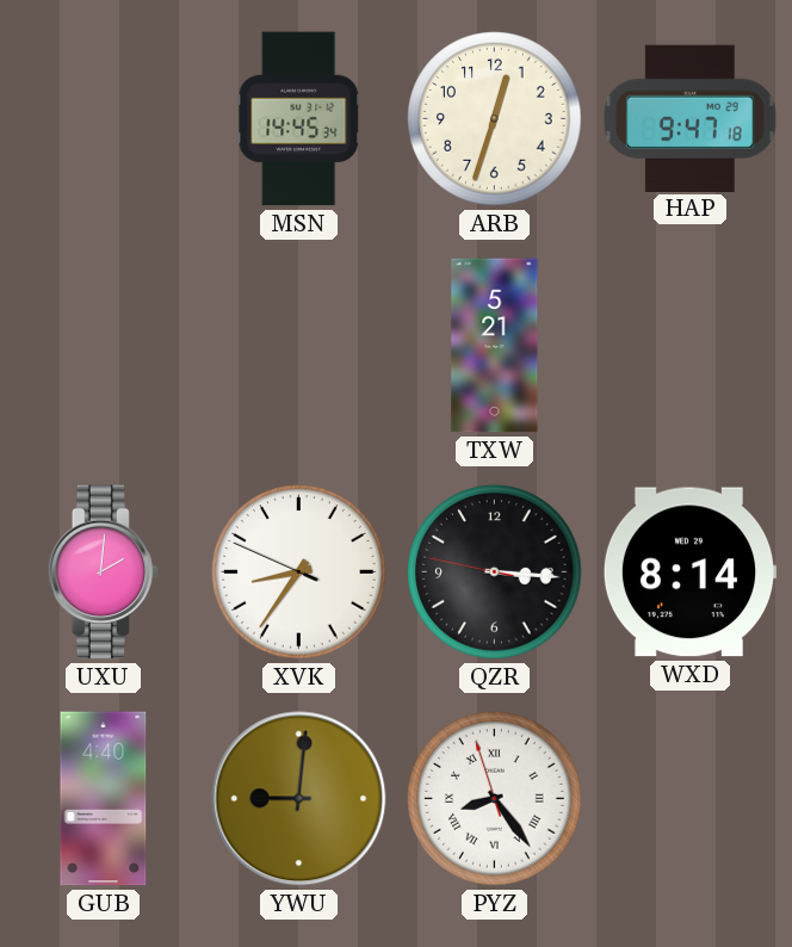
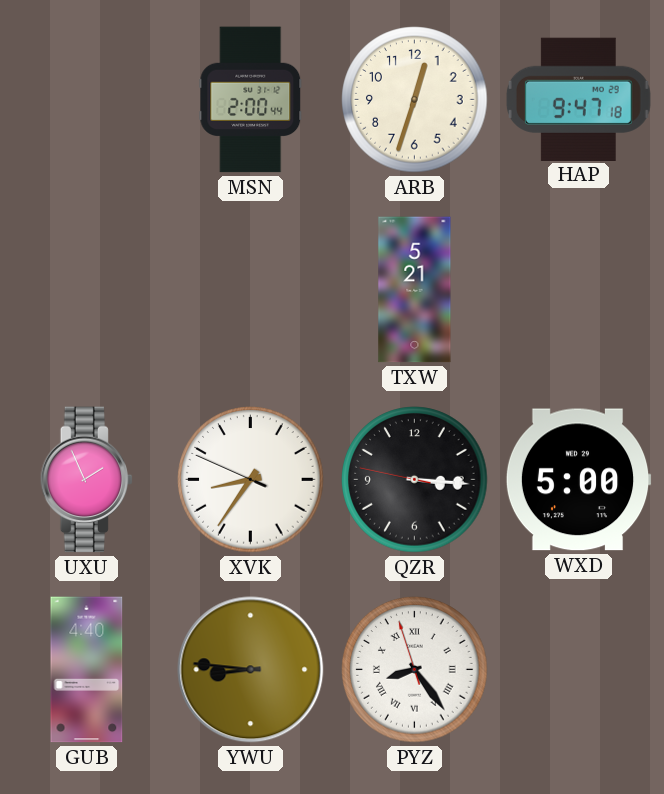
MSN: 14:45 -> 2:00
UXU: 2:01 -> 1:56
WXD: 8:14 -> 5:00
YWU: 9:01 -> 8:46
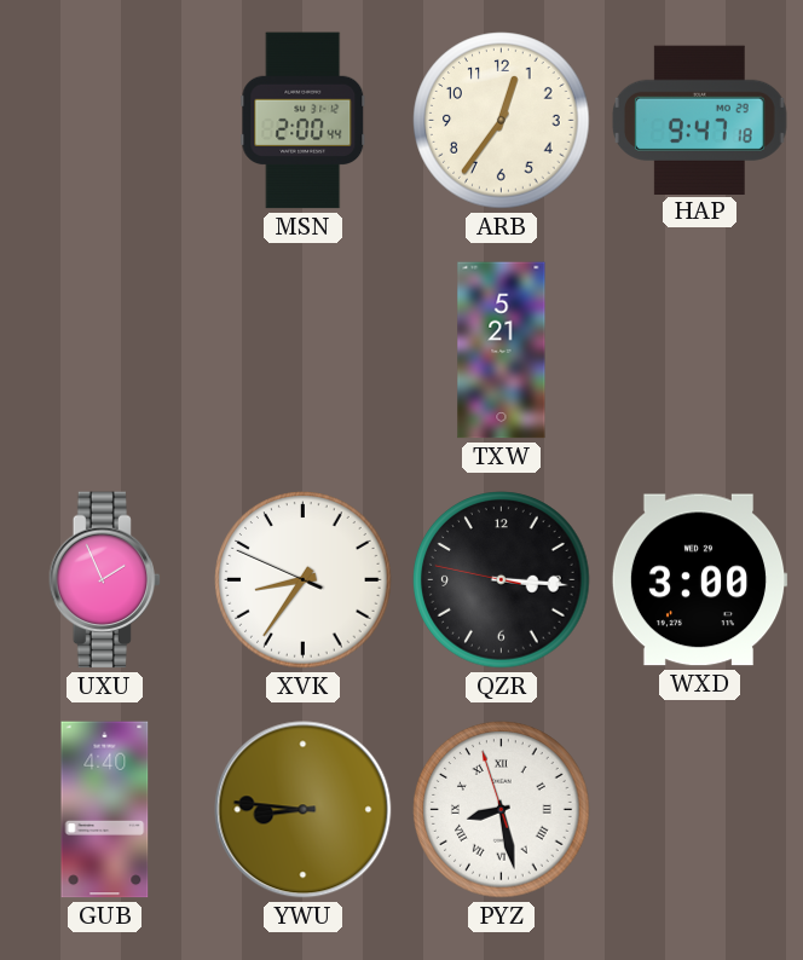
ARB: 12:33 -> 12:36
WXD: 5:00 -> 3:00
PYZ: 8:23 -> 8:27
